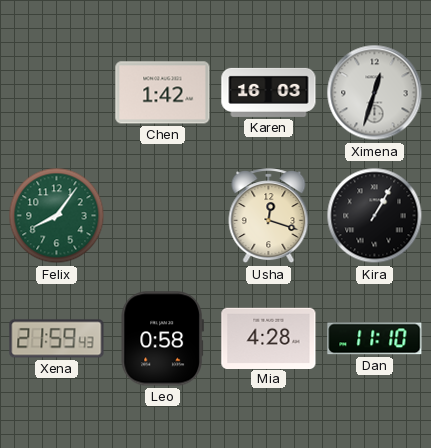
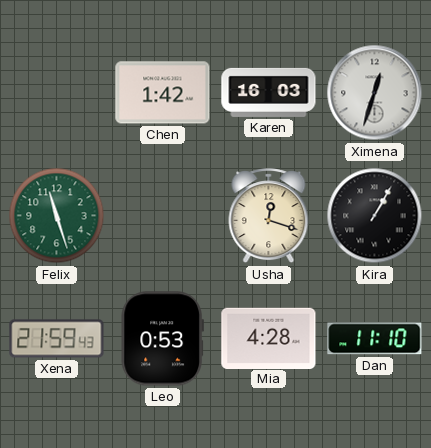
Felix: 8:06 -> 11:27
Leo: 0:58 -> 0:53
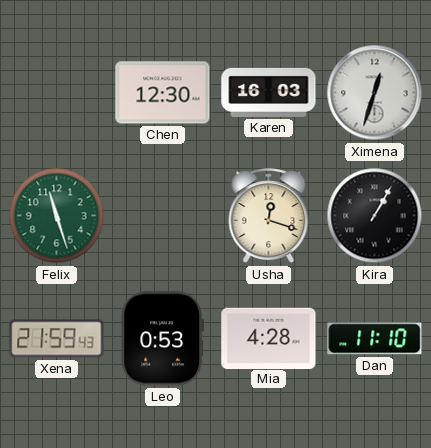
Chen: 1:42 -> 12:30
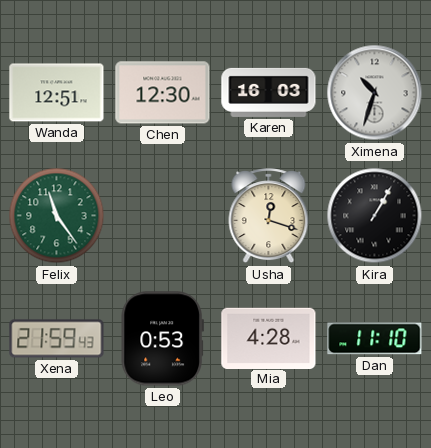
Wanda: none -> 12:51
Ximena: 12:33 -> 10:33
Felix: 11:27 -> 11:24
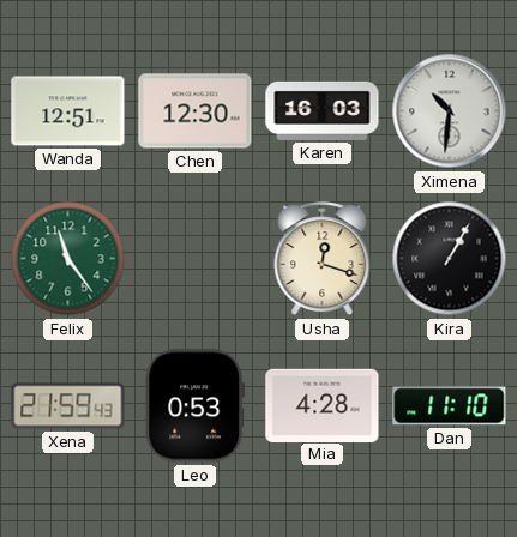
Ximena: 10:33 -> 10:31
